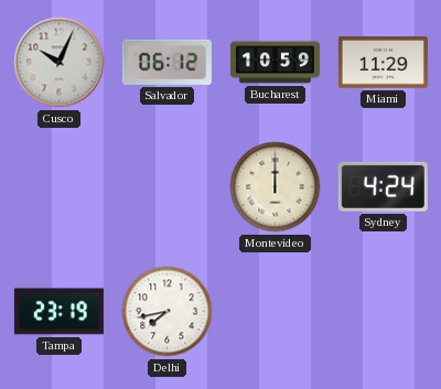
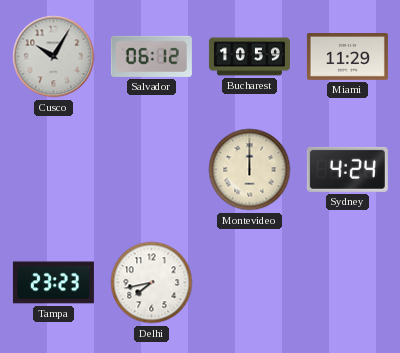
Cusco: 10:04 -> 10:05
Tampa: 23:19 -> 23:23
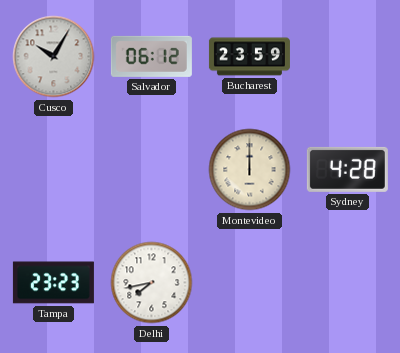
Bucharest: 10:59 -> 23:59
Miami: 11:29 -> none
Sydney: 4:24 -> 4:28
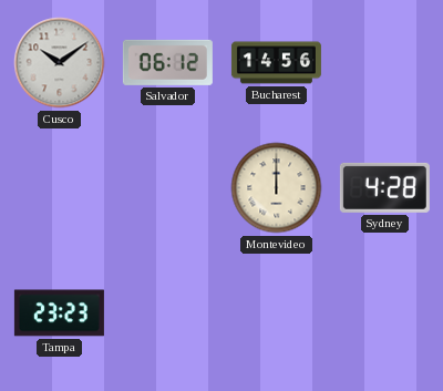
Cusco: 10:05 -> 10:09
Bucharest: 23:59 -> 14:56
Delhi: 7:43 -> none
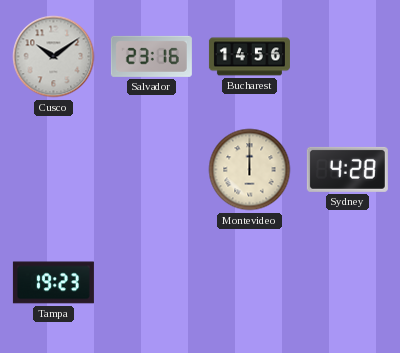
Salvador: 06:12 -> 23:16
Tampa: 23:23 -> 19:23
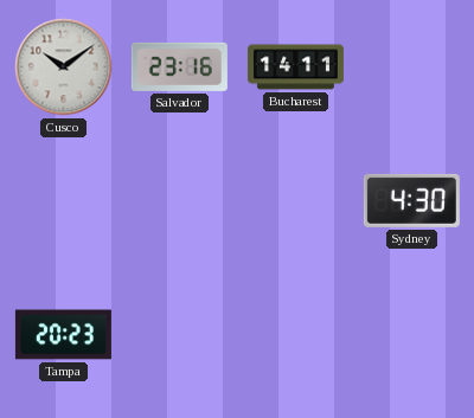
Bucharest: 14:56 -> 14:11
Montevideo: 12:00 -> none
Sydney: 4:28 -> 4:30
Tampa: 19:23 -> 20:23
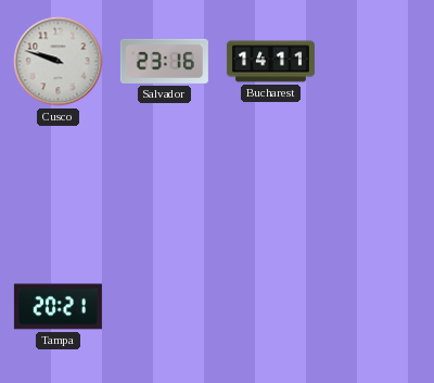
Cusco: 10:09 -> 9:48
Sydney: 4:30 -> none
Tampa: 20:23 -> 20:21
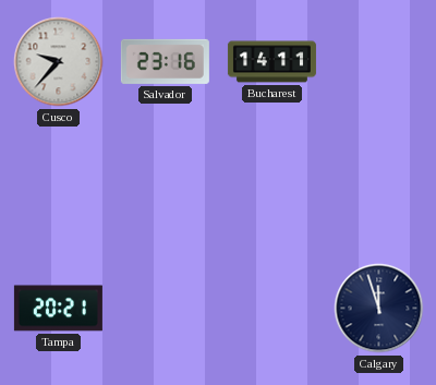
Cusco: 9:48 -> 9:37
Calgary: none -> 11:57
